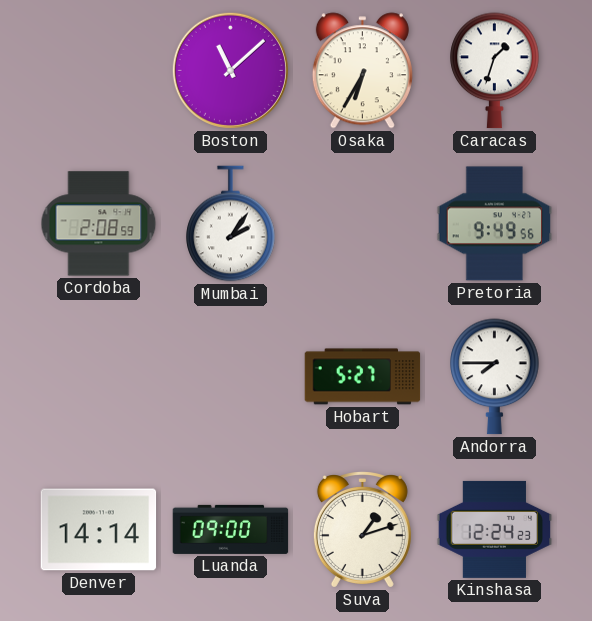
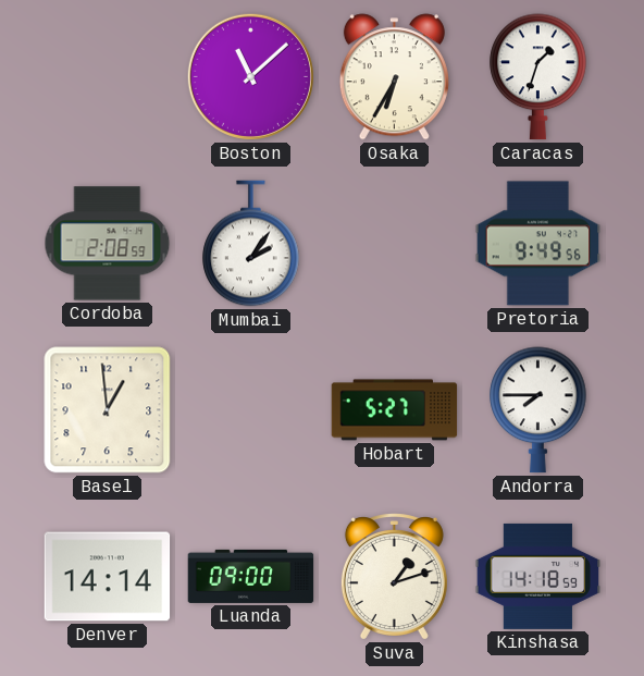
Basel: none -> 12:59
Kinshasa: 12:24 -> 14:18
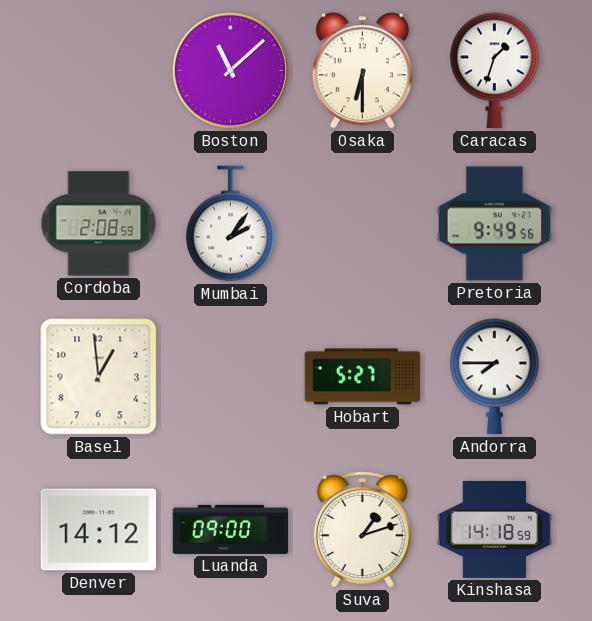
Osaka: 6:35 -> 6:30
Denver: 14:14 -> 14:12
